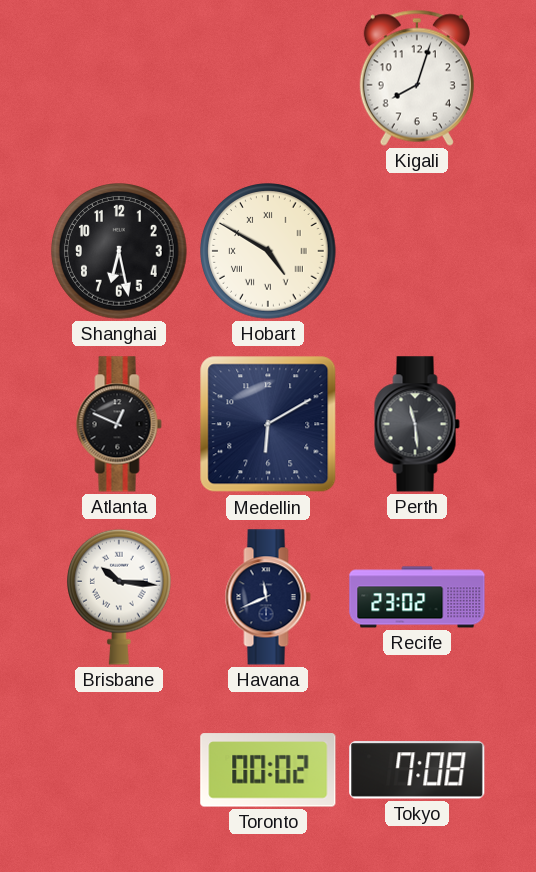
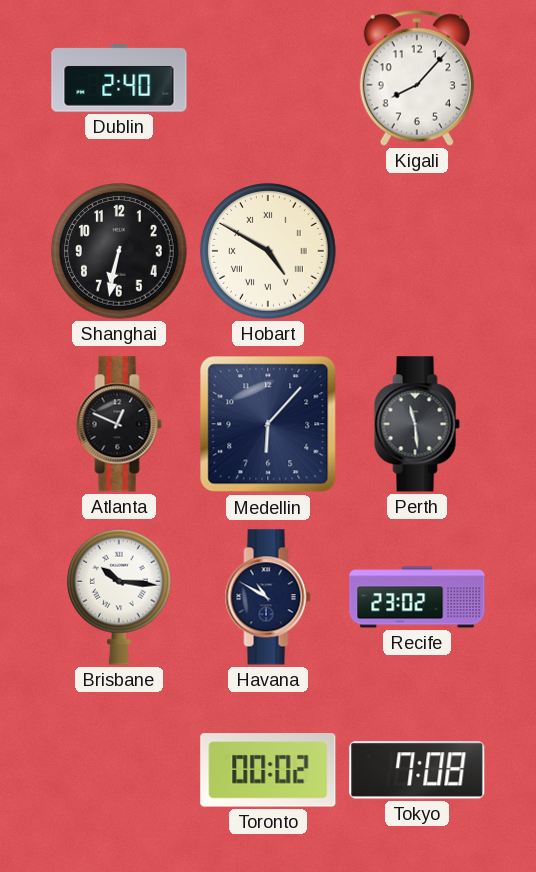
Dublin: none -> 2:40
Kigali: 8:03 -> 8:07
Shanghai: 6:28 -> 6:32
Medellin: 6:10 -> 6:07
Havana: 11:41 -> 10:50
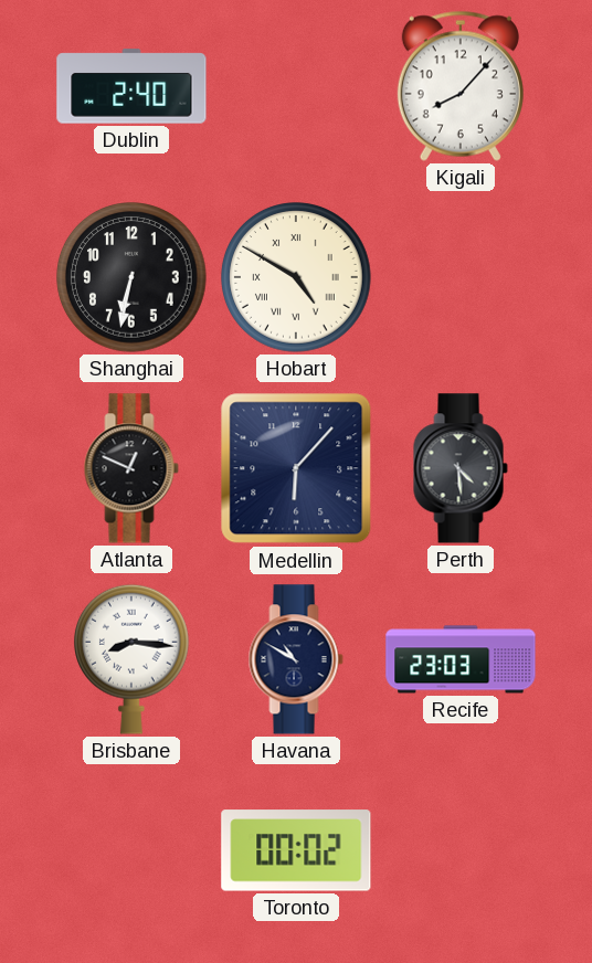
Perth: 11:29 -> 4:29
Brisbane: 10:16 -> 8:16
Recife: 23:02 -> 23:03
Tokyo: 7:08 -> none
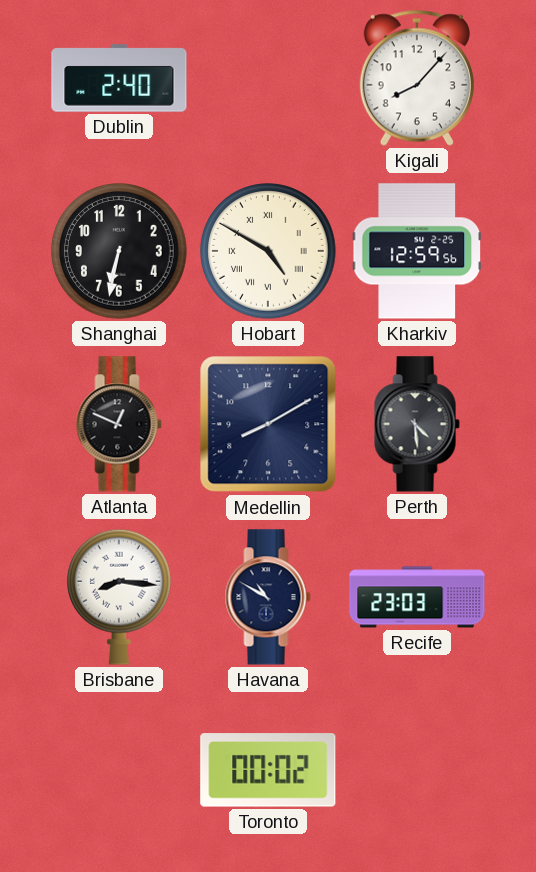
Kharkiv: none -> 12:59
Medellin: 6:07 -> 8:10
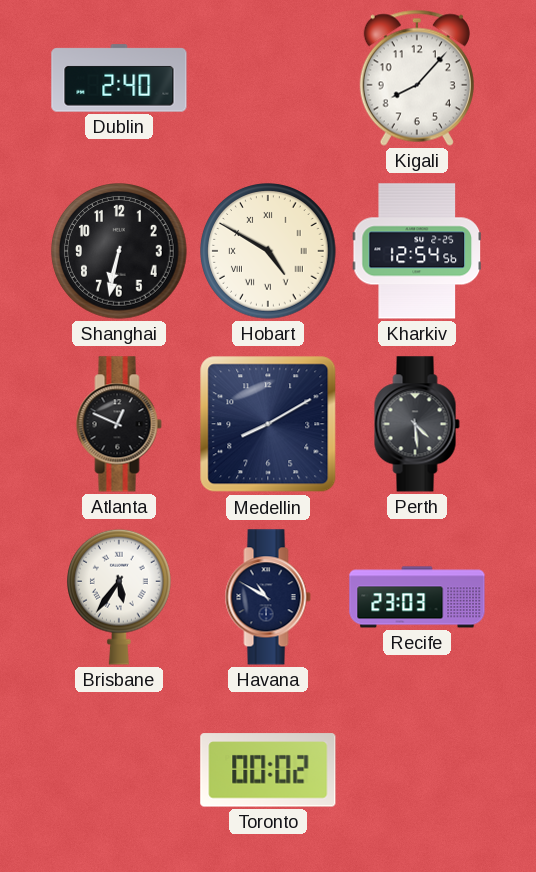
Kharkiv: 12:59 -> 12:54
Brisbane: 8:16 -> 5:36
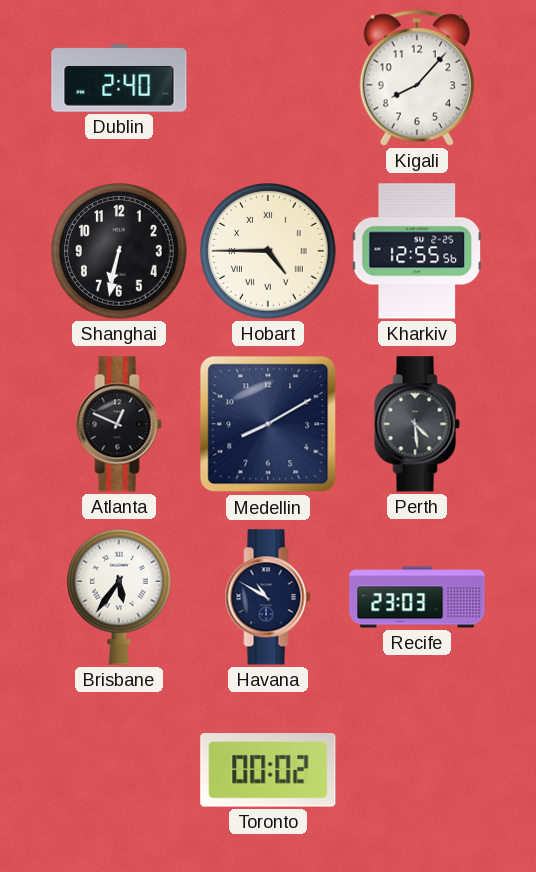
Hobart: 4:50 -> 4:45
Kharkiv: 12:54 -> 12:55
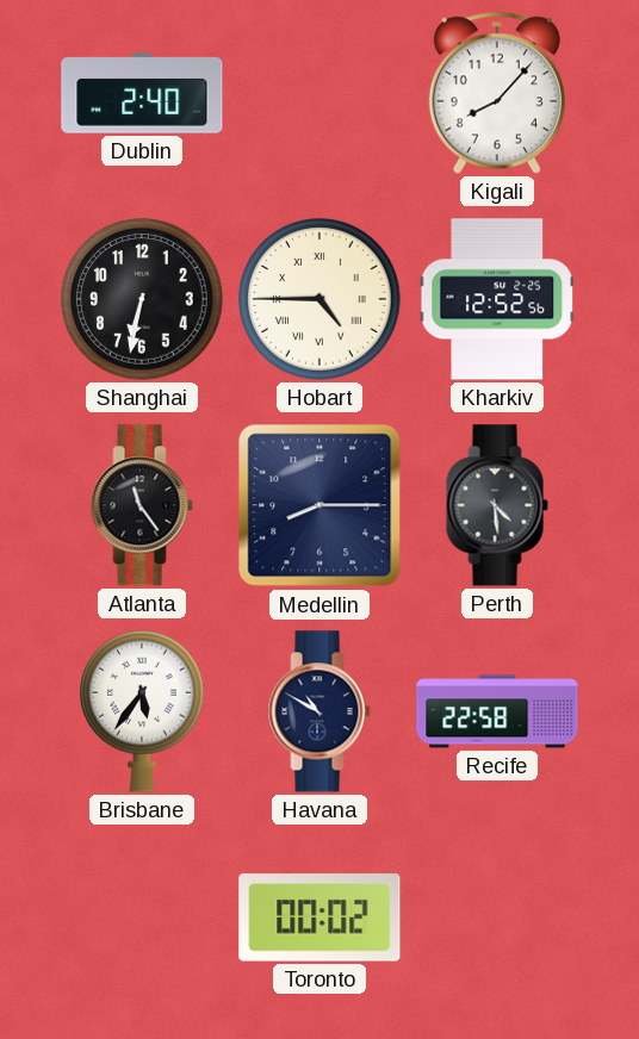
Kharkiv: 12:55 -> 12:52
Atlanta: 12:49 -> 11:24
Medellin: 8:10 -> 8:15
Recife: 23:03 -> 22:58
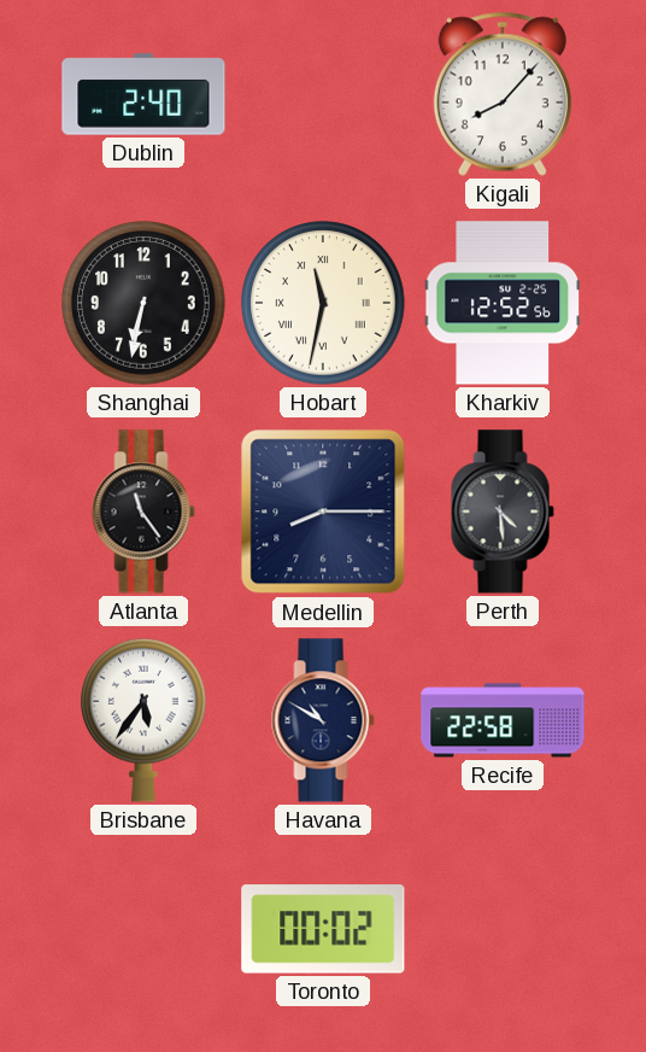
Hobart: 4:45 -> 11:32
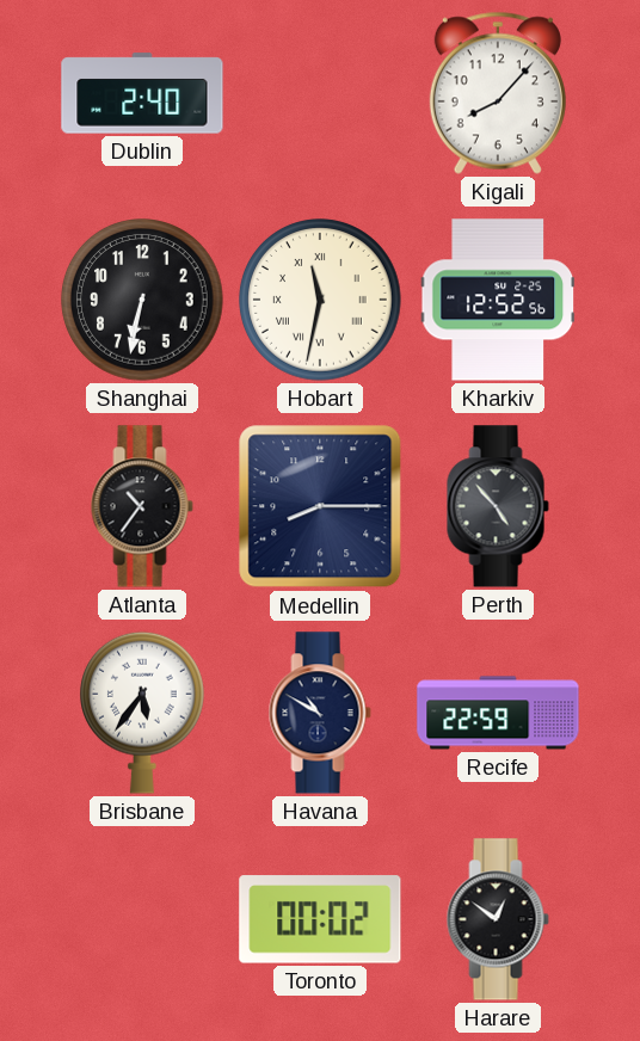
Atlanta: 11:24 -> 10:36
Perth: 4:29 -> 4:53
Recife: 22:58 -> 22:59
Harare: none -> 12:51
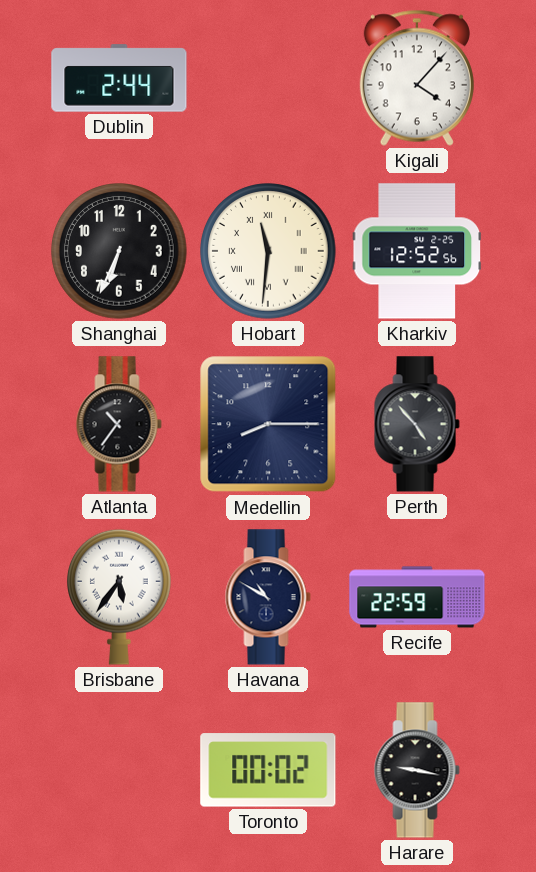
Dublin: 2:40 -> 2:44
Kigali: 8:07 -> 4:07
Shanghai: 6:32 -> 6:34
Hobart: 11:32 -> 11:31
Harare: 12:51 -> 9:17
